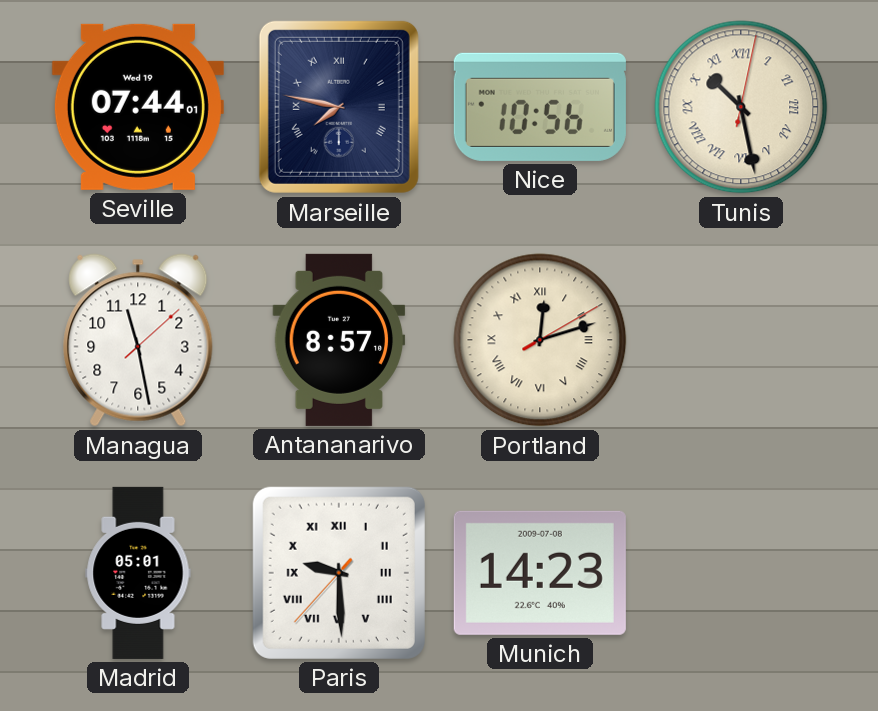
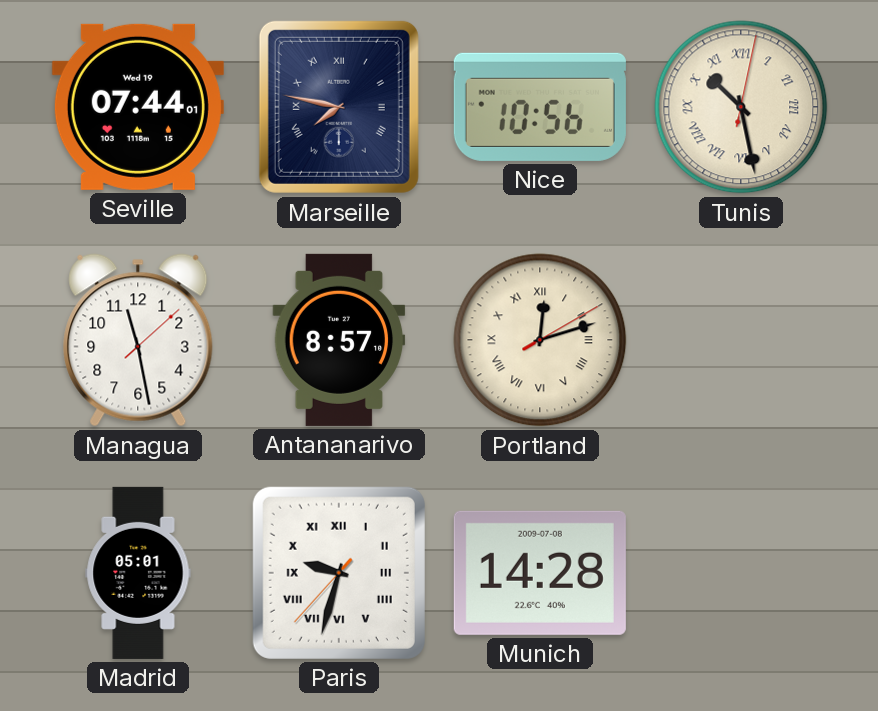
Paris: 9:29 -> 9:32
Munich: 14:23 -> 14:28
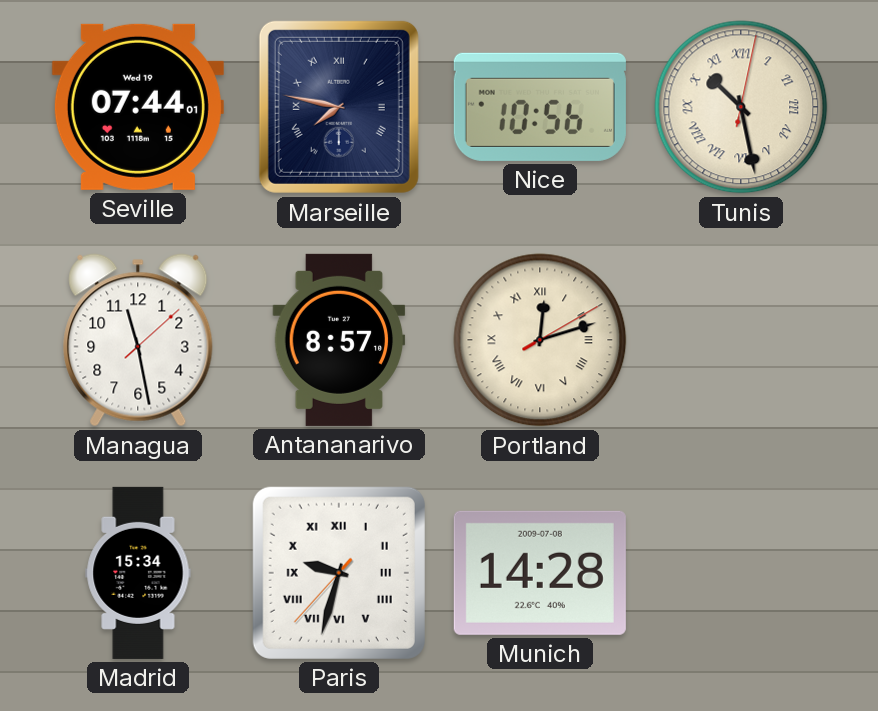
Madrid: 05:01 -> 15:34
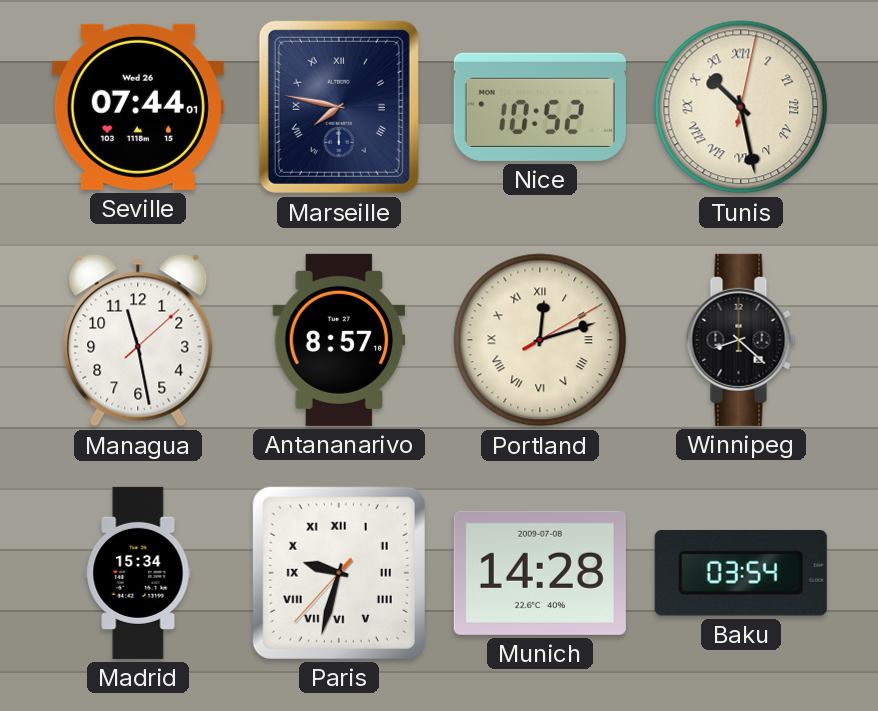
Seville date: Wed 19 -> Wed 26
Nice: 10:56 -> 10:52
Winnipeg: none -> 8:22
Baku: none -> 03:54
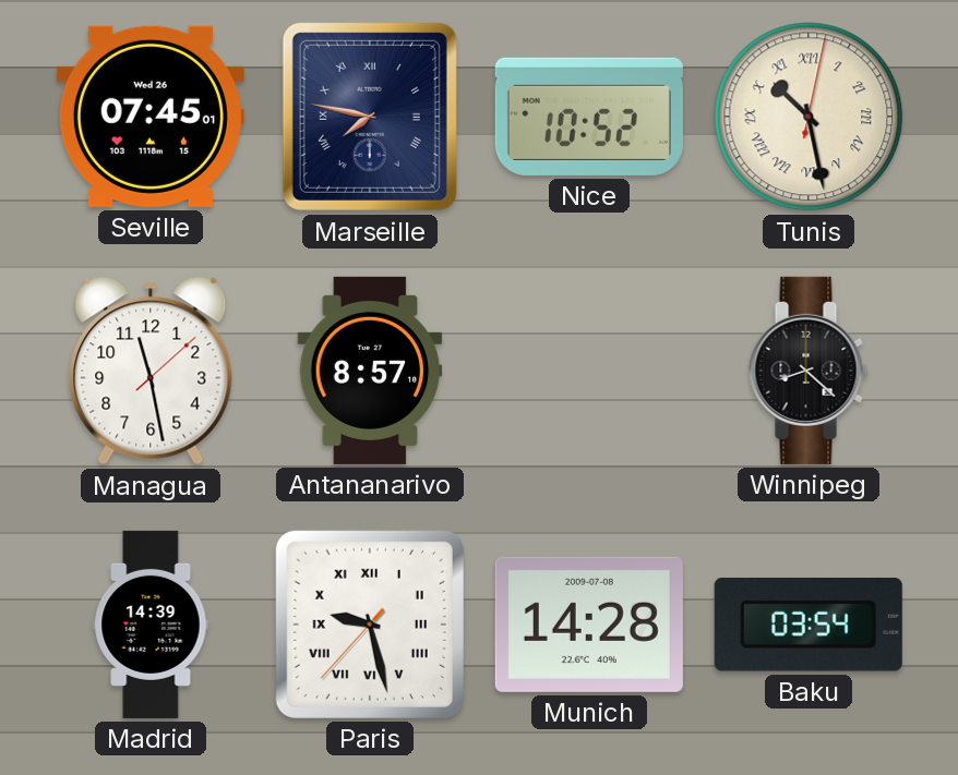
Seville: 07:44 -> 07:45
Portland: 12:12 -> none
Madrid: 15:34 -> 14:39
Paris: 9:32 -> 9:27
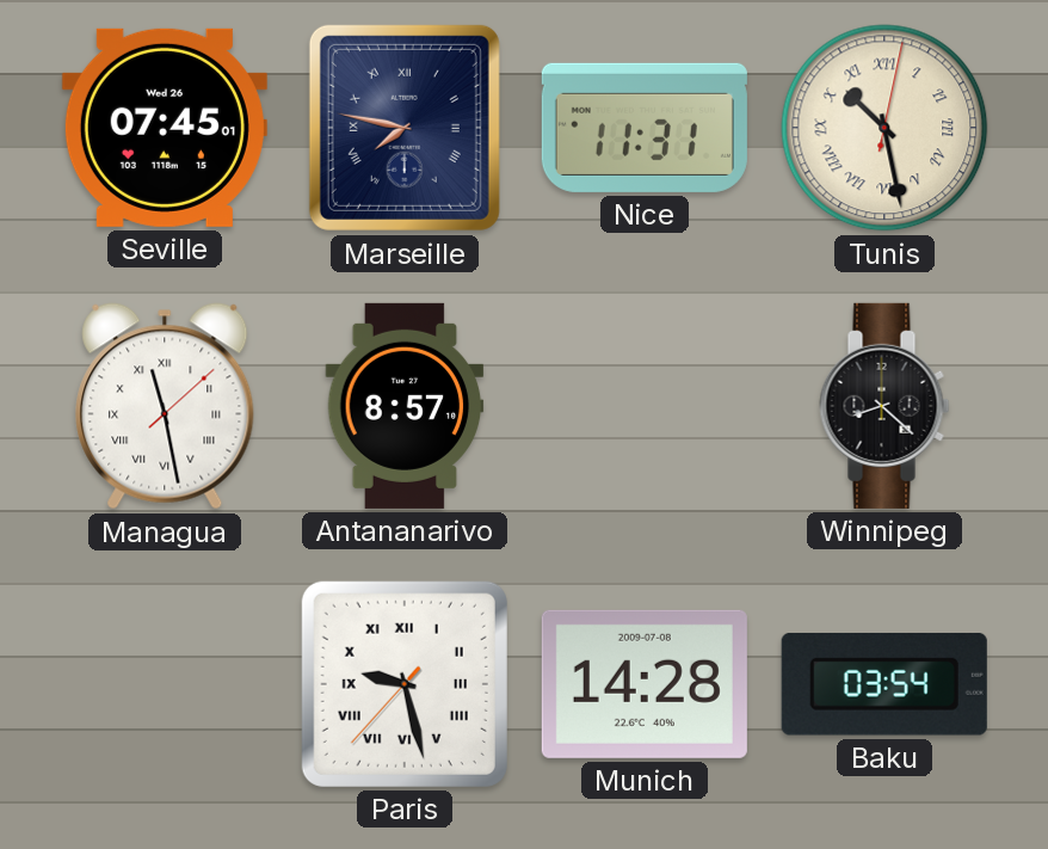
Nice: 10:52 -> 11:31
Managua numerals: Arabic -> Roman
Madrid: 14:39 -> none
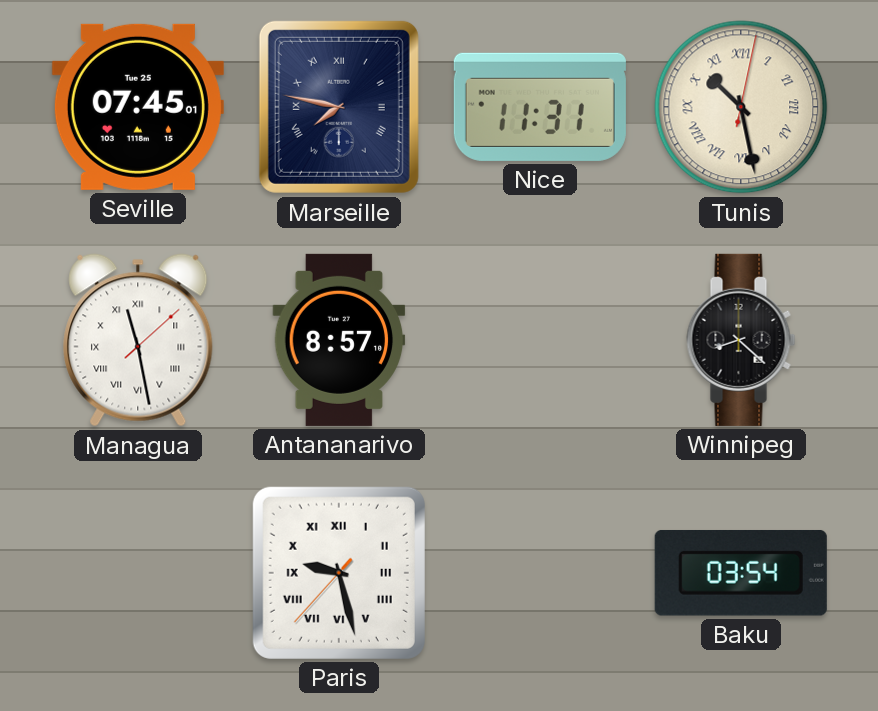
Seville date: Wed 26 -> Tue 25
Munich: 14:28 -> none
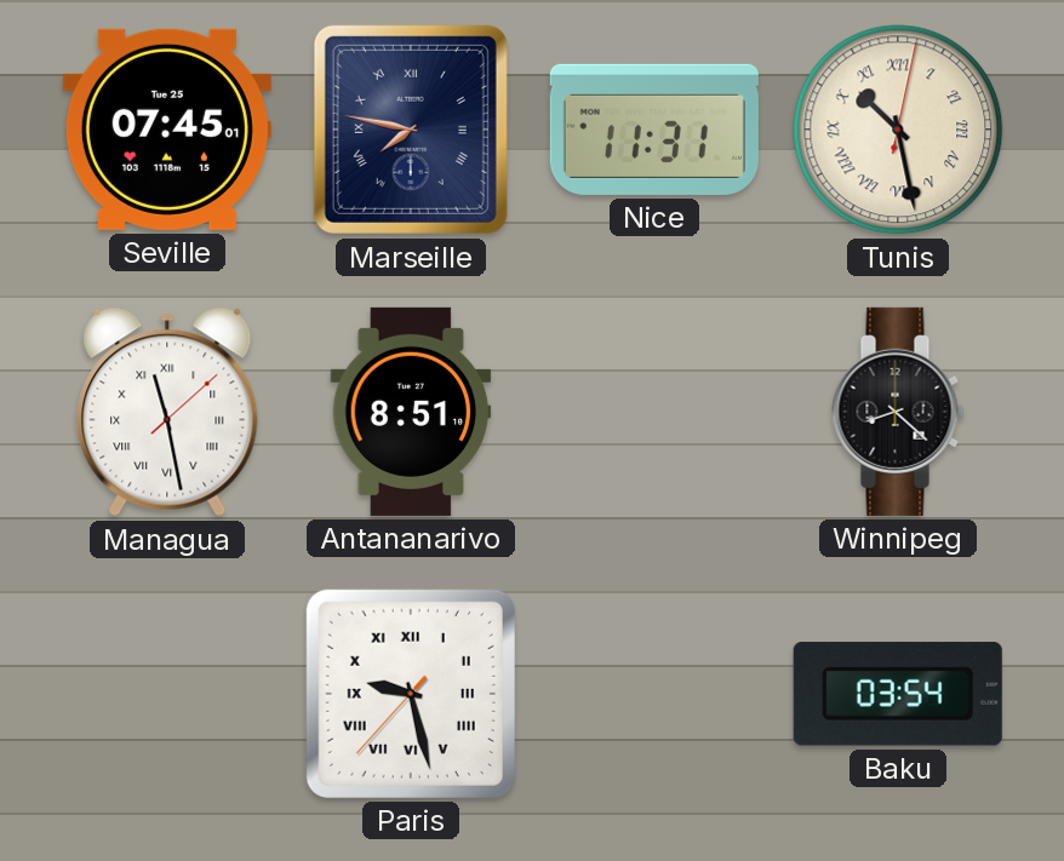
Antananarivo: 8:57 -> 8:51
